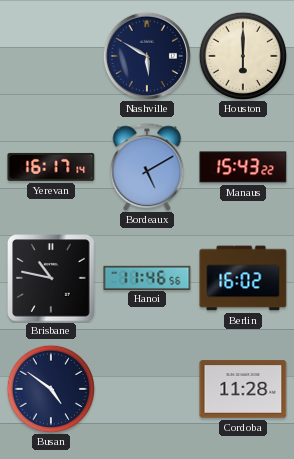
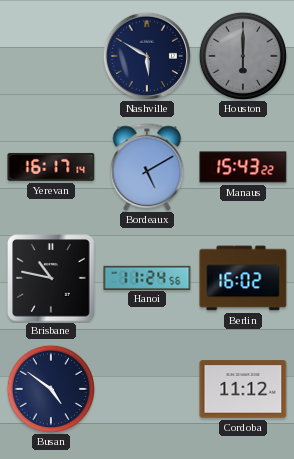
Houston dial: cream -> grey
Hanoi: 11:46 -> 11:24
Cordoba: 11:28 -> 11:12
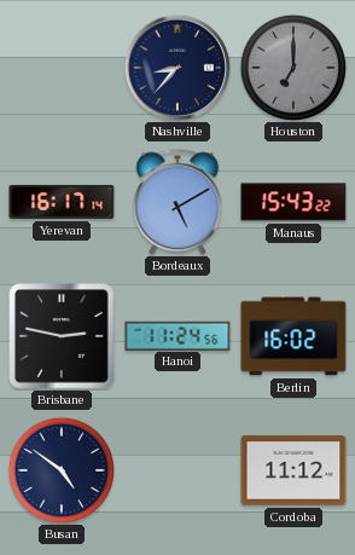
Nashville: 5:50 -> 8:37
Houston: 6:00 -> 7:00
Brisbane: 10:47 -> 2:47
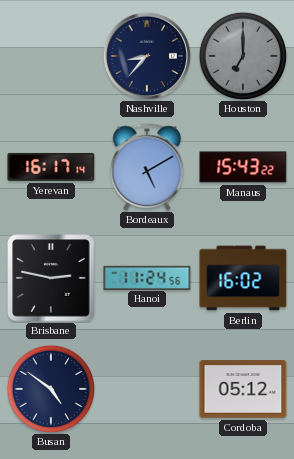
Cordoba: 11:12 -> 05:12
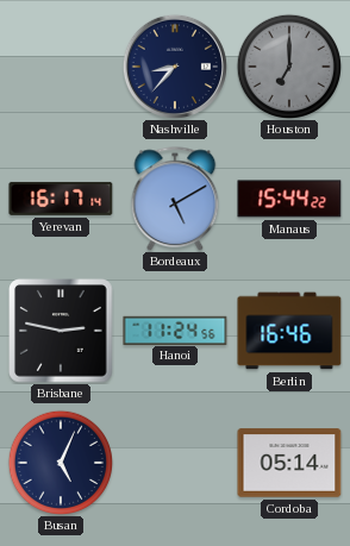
Manaus: 15:43 -> 15:44
Berlin: 16:02 -> 16:46
Busan: 4:51 -> 5:04
Cordoba: 05:12 -> 05:14
